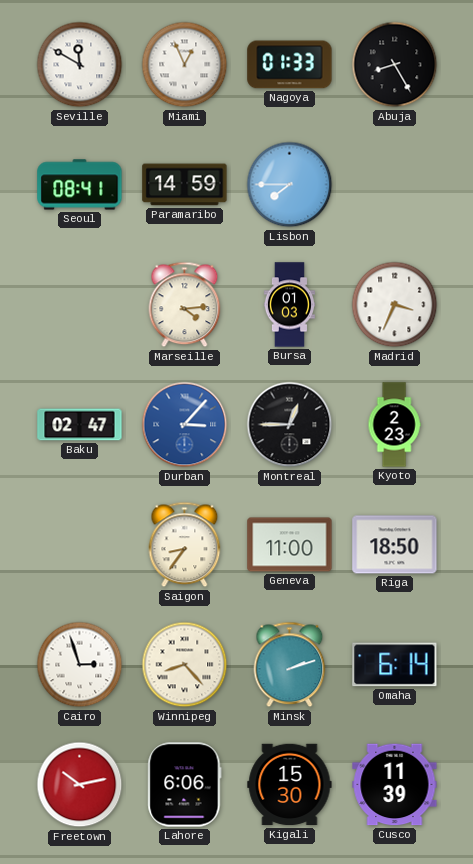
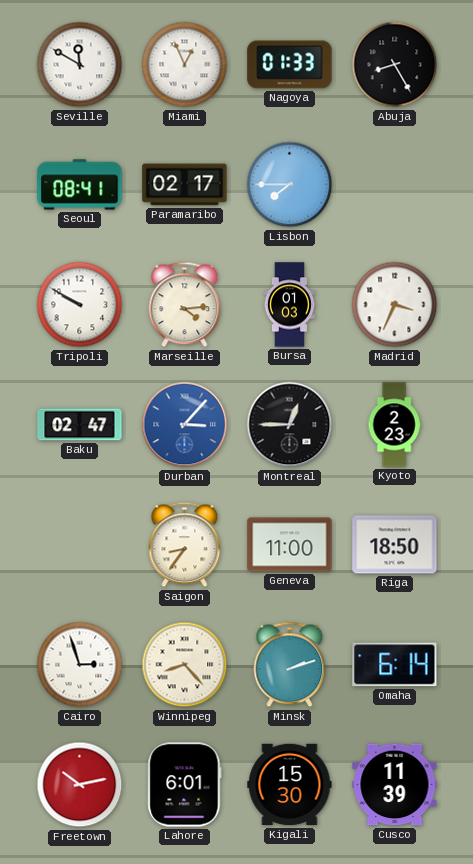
Paramaribo: 14:59 -> 02:17
Tripoli: none -> 9:50
Lahore: 6:06 -> 6:01
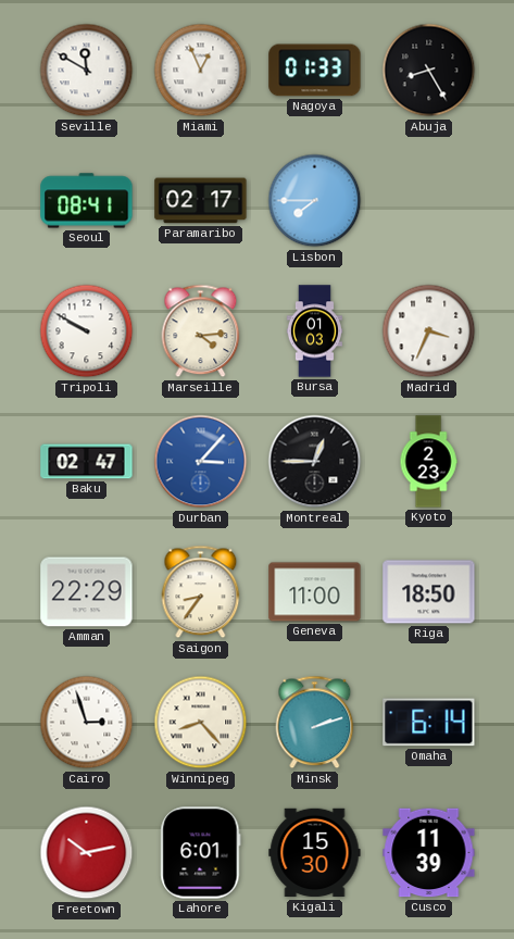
Amman: none -> 22:29
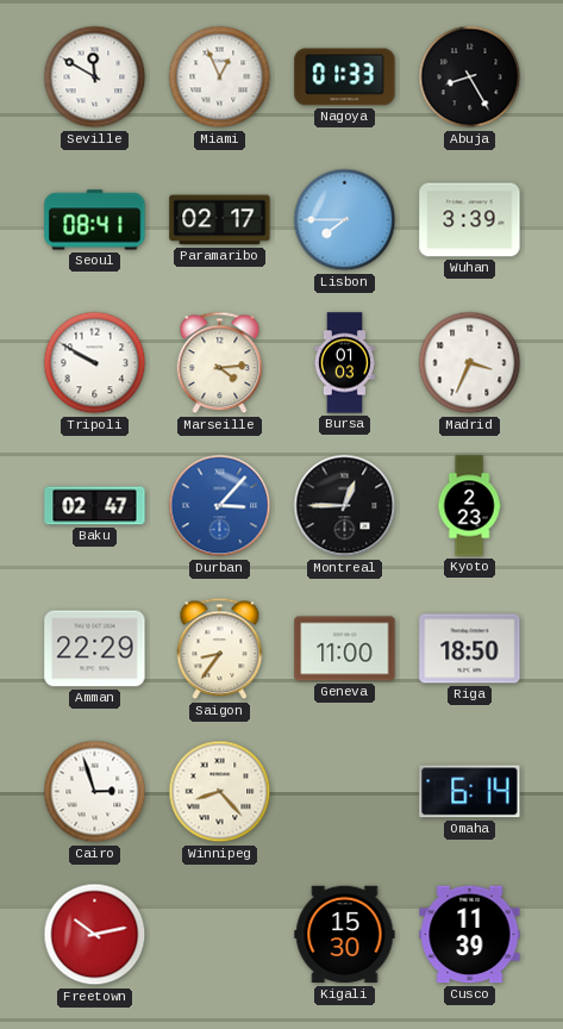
Wuhan: none -> 3:39
Minsk: 2:12 -> none
Lahore: 6:01 -> none
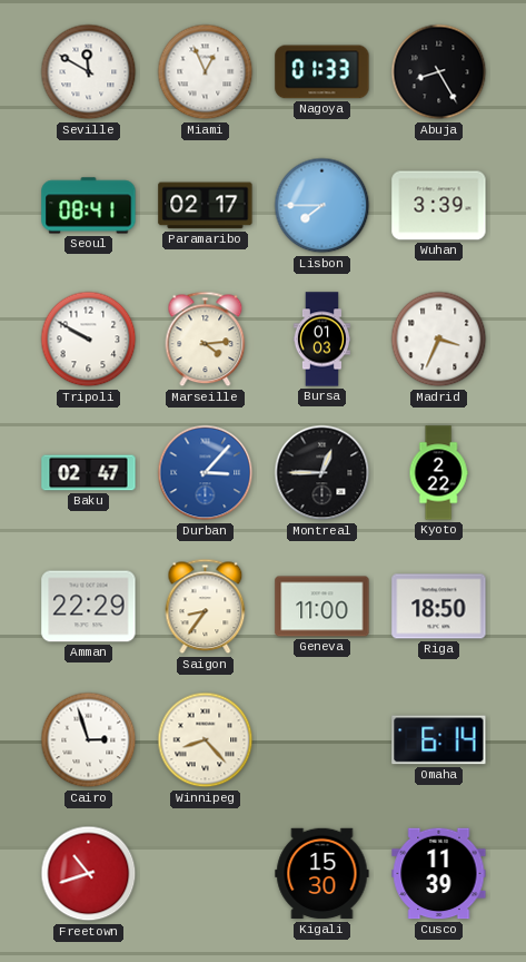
Kyoto: 2:23 -> 2:22
Freetown: 10:13 -> 10:42
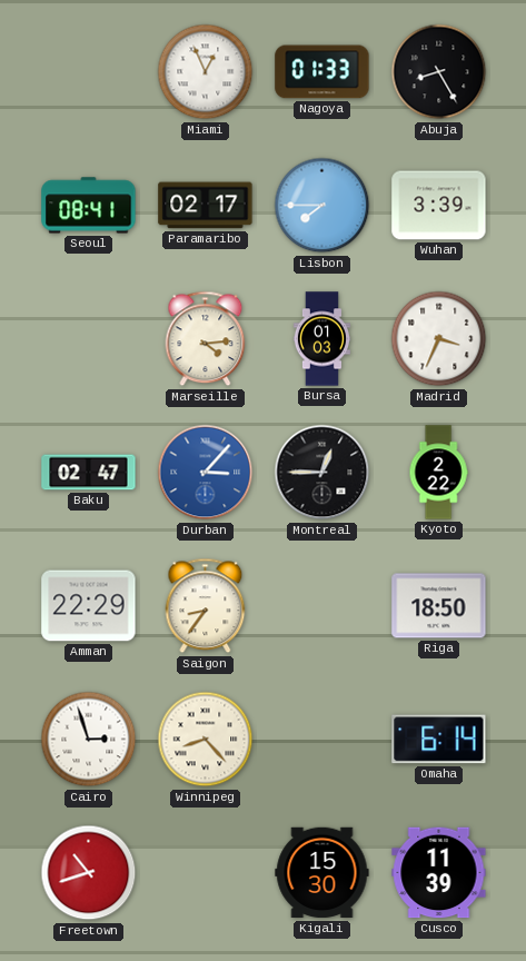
Seville: 11:50 -> none
Tripoli: 9:50 -> none
Geneva: 11:00 -> none
